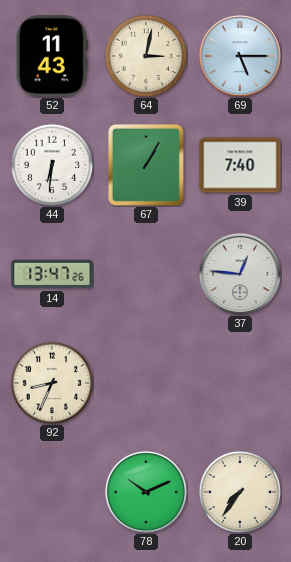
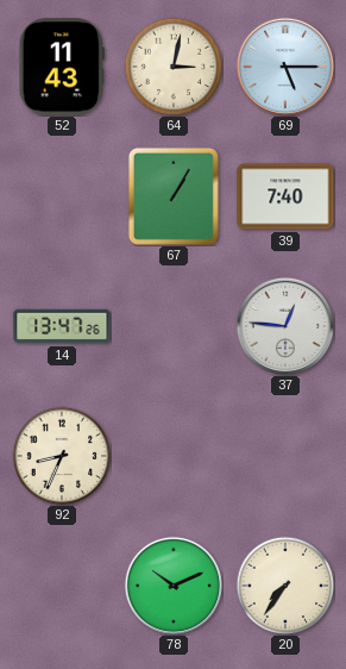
44: 6:31 -> none
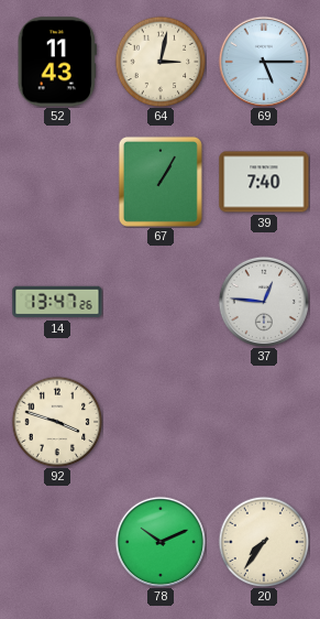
92: 8:34 -> 3:48
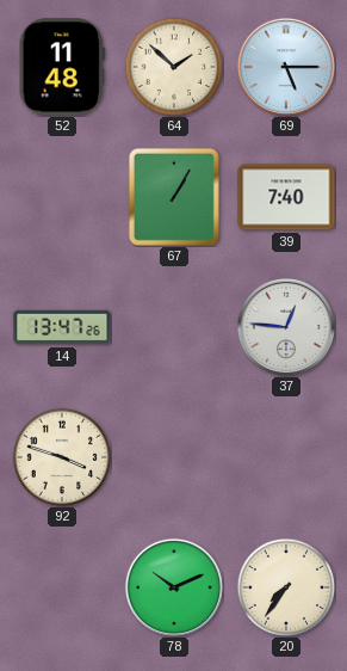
52: 11:43 -> 11:48
64: 3:02 -> 1:52
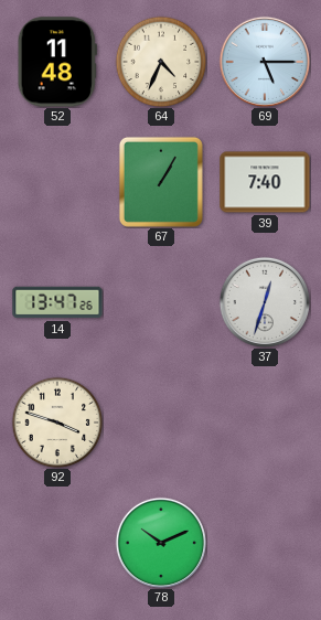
64: 1:52 -> 4:34
37: 12:46 -> 12:33
20: 7:36 -> none
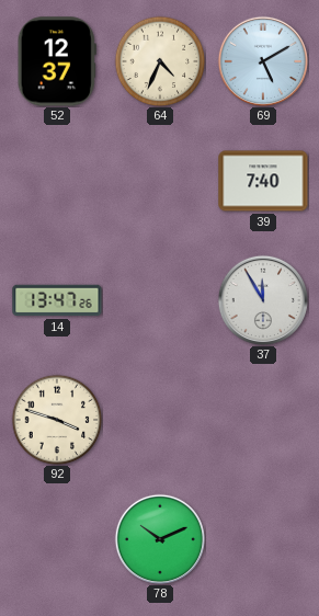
52: 11:48 -> 12:37
69: 5:15 -> 5:10
67: 1:05 -> none
37: 12:33 -> 11:55
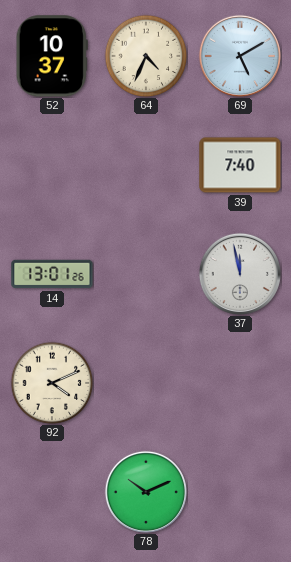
52: 12:37 -> 10:37
14: 13:47 -> 13:01
37: 11:55 -> 11:58
92: 3:48 -> 4:11
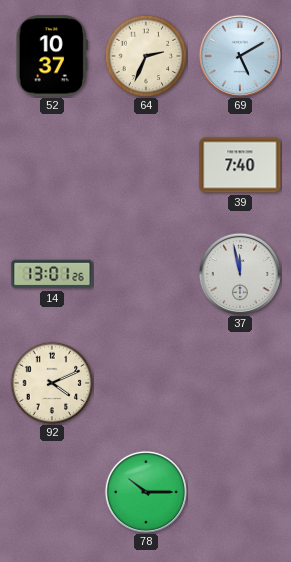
64: 4:34 -> 2:34
78: 10:11 -> 10:15
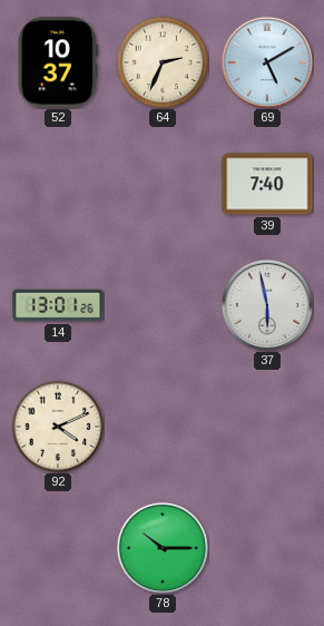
37: 11:58 -> 5:58
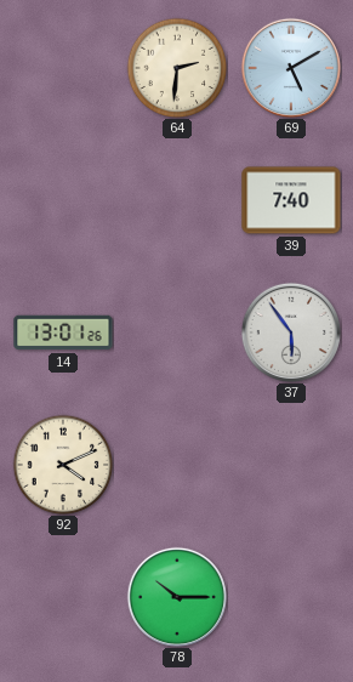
52: 10:37 -> none
64: 2:34 -> 2:31
37: 5:58 -> 5:54
